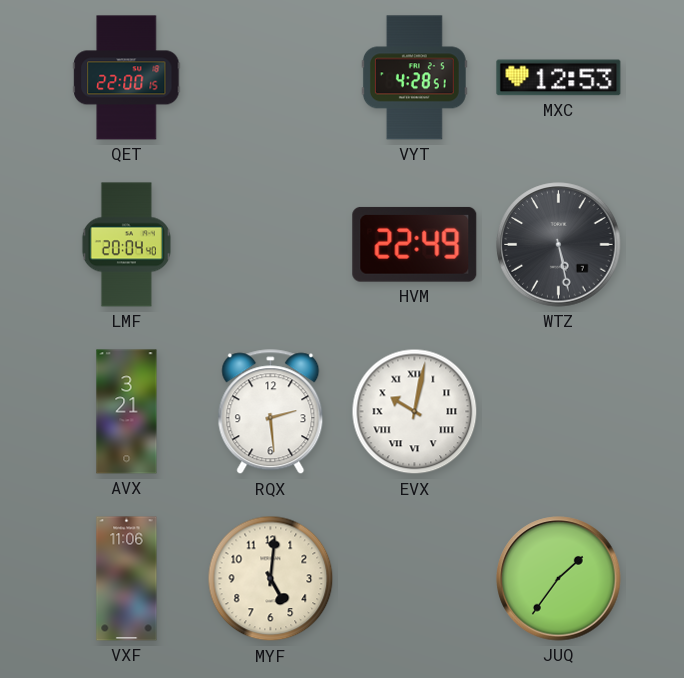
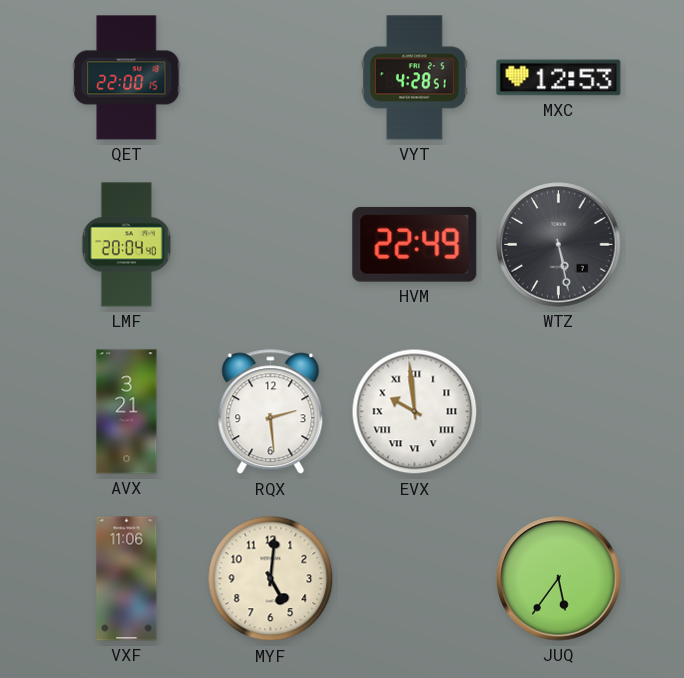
EVX: 10:02 -> 9:59
JUQ: 1:36 -> 5:36
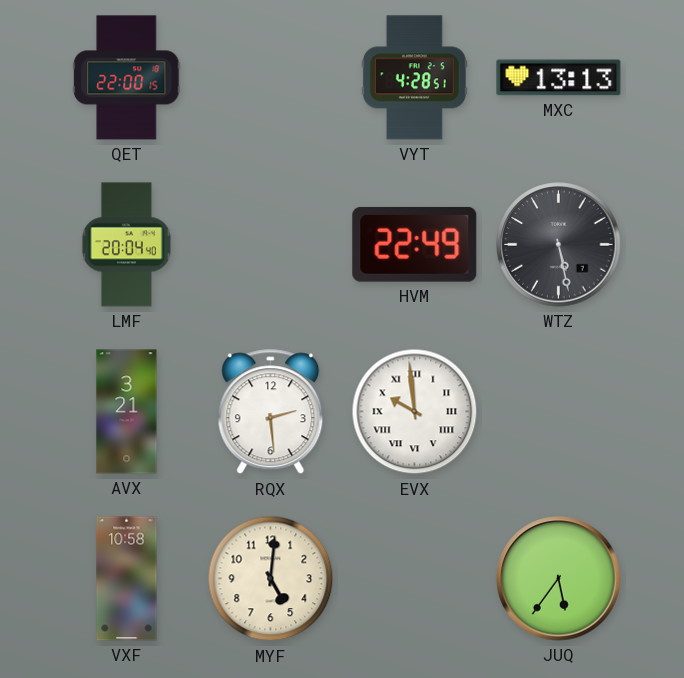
MXC: 12:53 -> 13:13
VXF: 11:06 -> 10:58
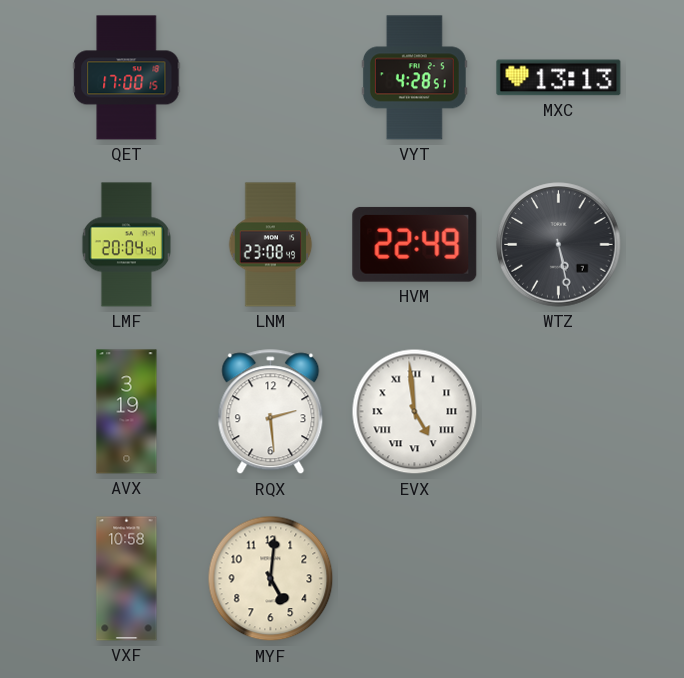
QET: 22:00 -> 17:00
LNM: none -> 23:08
AVX: 3:21 -> 3:19
EVX: 9:59 -> 4:59
JUQ: 5:36 -> none
